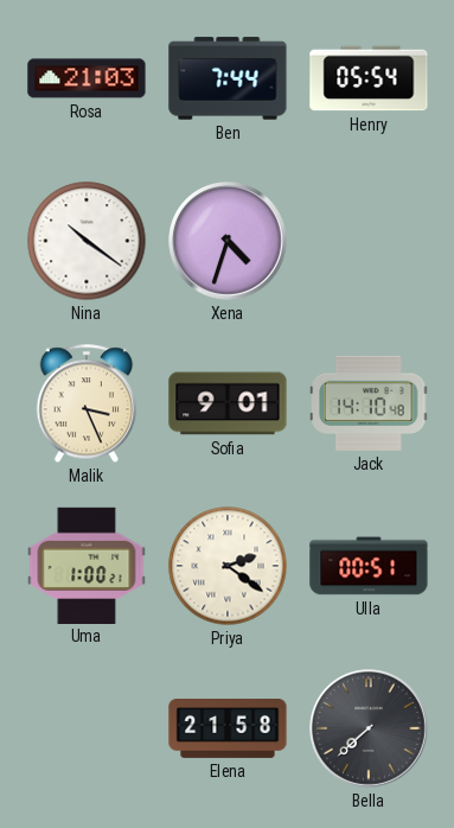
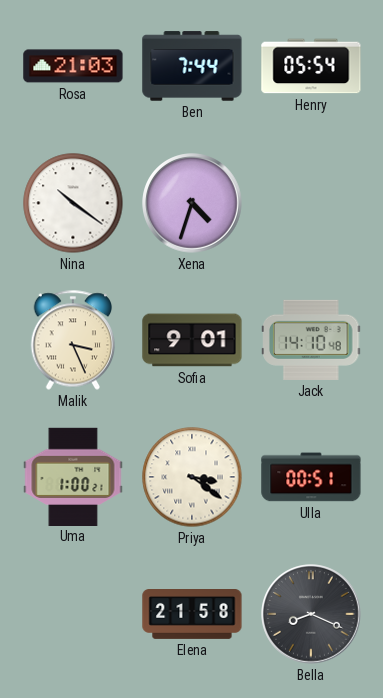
Priya: 2:21 -> 3:21
Bella: 7:38 -> 8:19
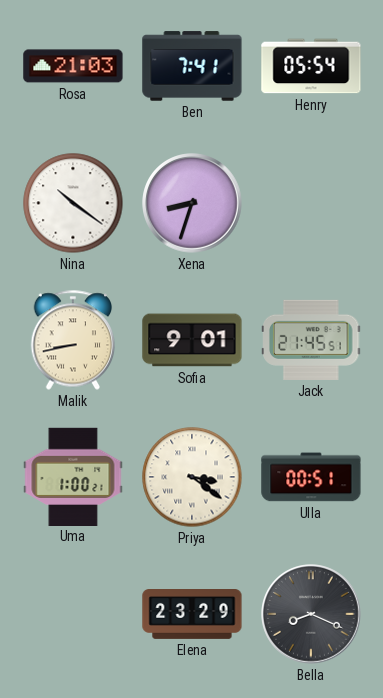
Ben: 7:44 -> 7:41
Xena: 4:33 -> 8:33
Malik: 3:26 -> 8:43
Jack: 14:10 -> 21:45
Elena: 21:58 -> 23:29
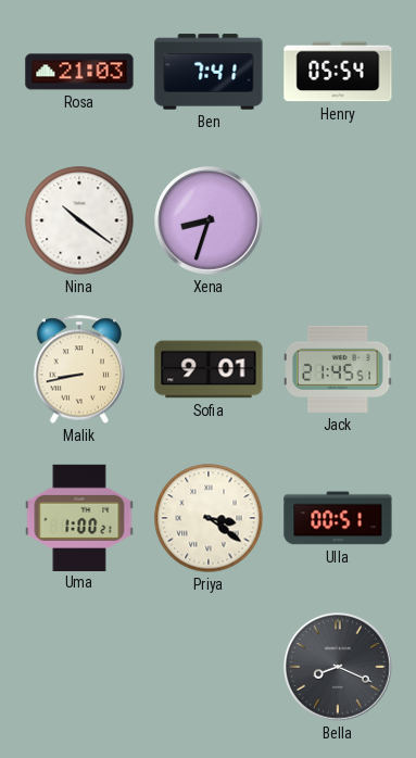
Elena: 23:29 -> none
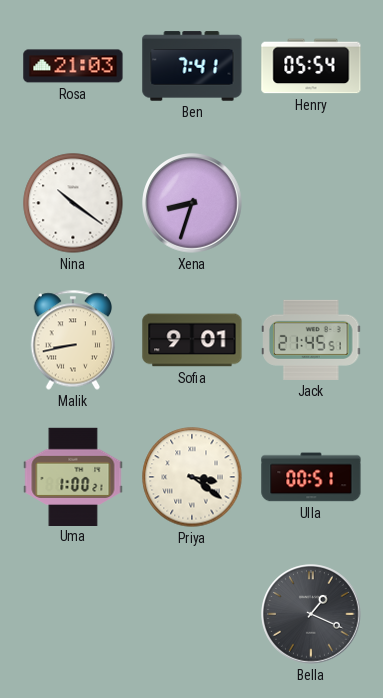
Bella: 8:19 -> 1:19
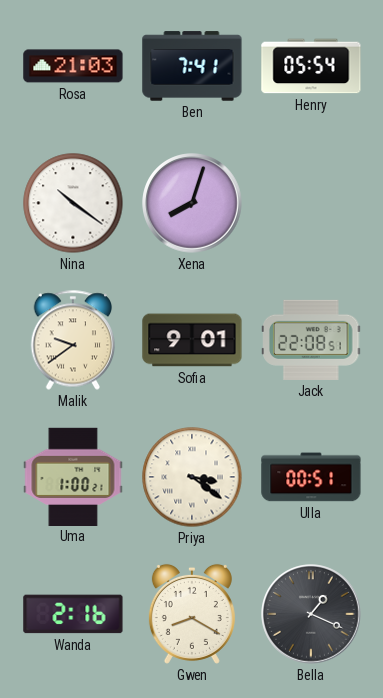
Xena: 8:33 -> 8:03
Malik: 8:43 -> 9:39
Jack: 21:45 -> 22:08
Wanda: none -> 2:16
Gwen: none -> 8:20
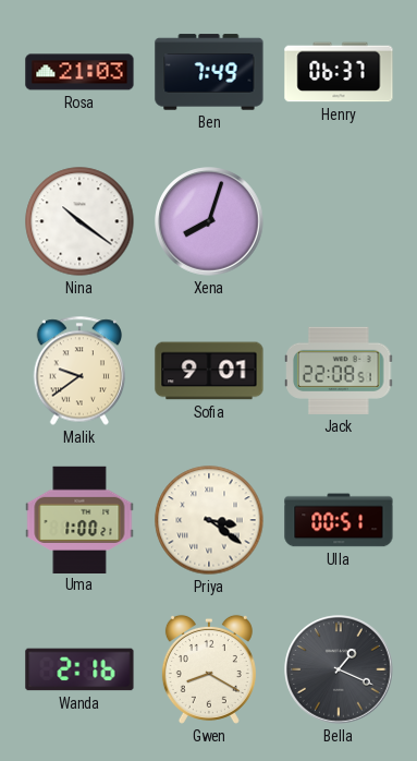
Ben: 7:41 -> 7:49
Henry: 05:54 -> 06:37
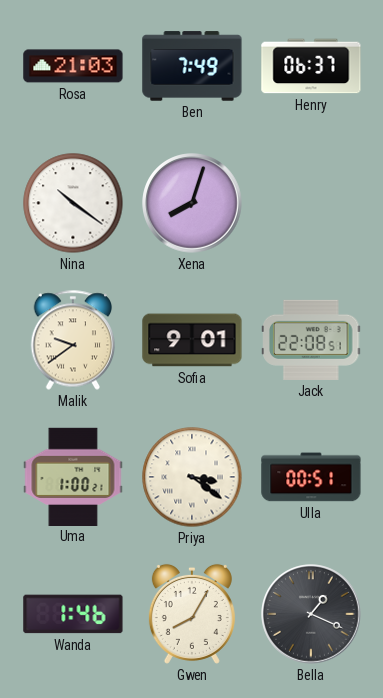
Wanda: 2:16 -> 1:46
Gwen: 8:20 -> 8:05
